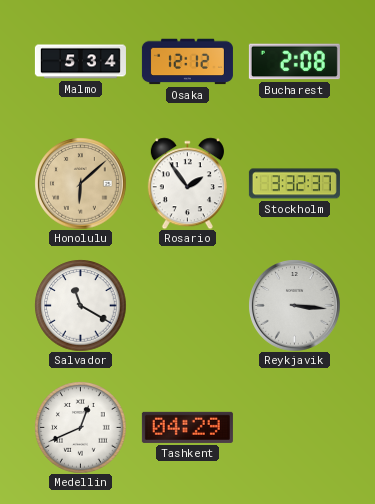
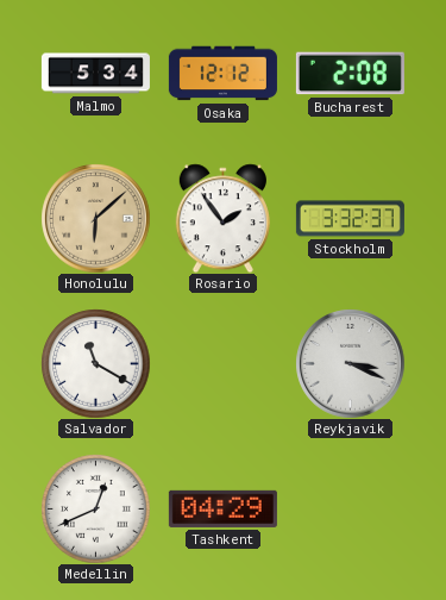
Reykjavik: 3:16 -> 3:19
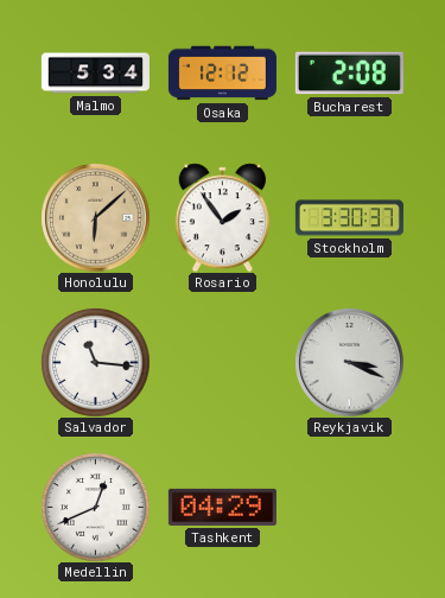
Stockholm: 3:32 -> 3:30
Salvador: 11:20 -> 11:16
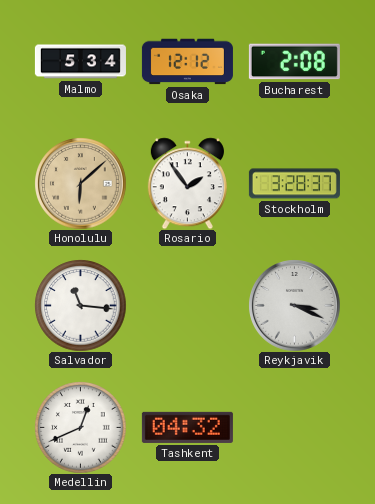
Stockholm: 3:30 -> 3:28
Tashkent: 04:29 -> 04:32
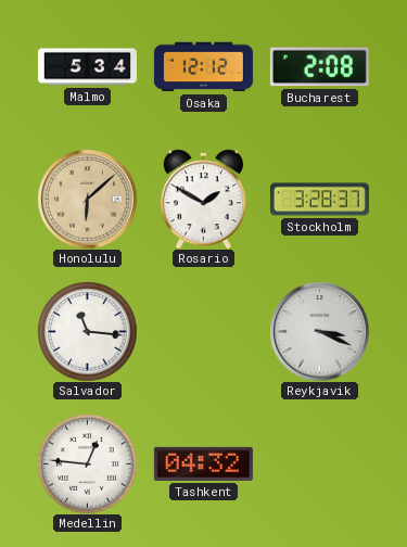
Rosario: 1:54 -> 1:50
Medellin: 12:41 -> 12:46
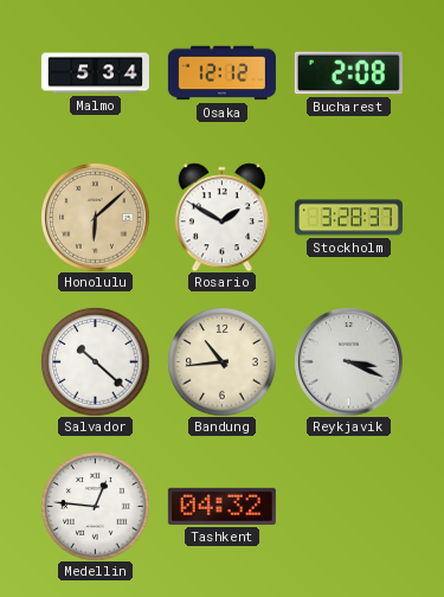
Salvador: 11:16 -> 10:22
Bandung: none -> 10:44
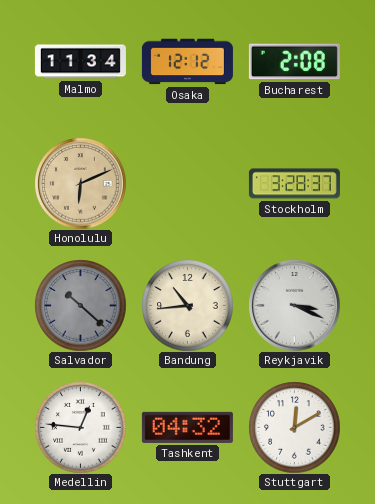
Malmo: 5:34 -> 11:34
Honolulu: 6:08 -> 6:11
Rosario: 1:50 -> none
Salvador dial: white -> grey
Stuttgart: none -> 12:10
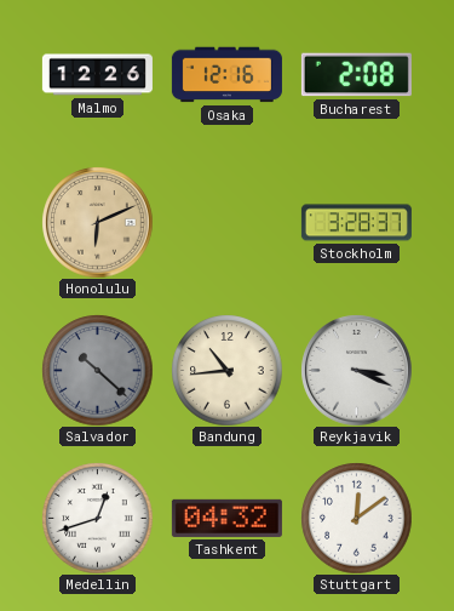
Malmo: 11:34 -> 12:26
Osaka: 12:12 -> 12:16
Medellin: 12:46 -> 12:42
Stuttgart: 12:10 -> 12:09
